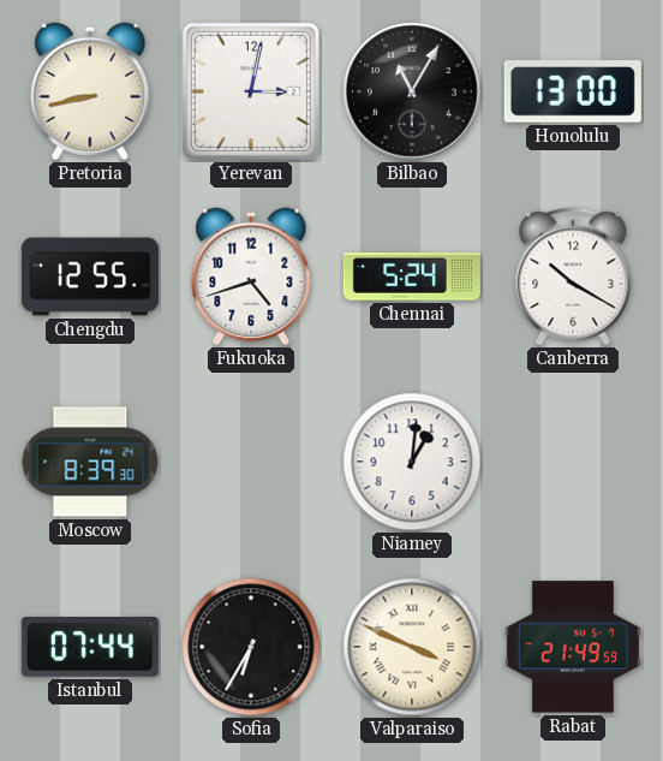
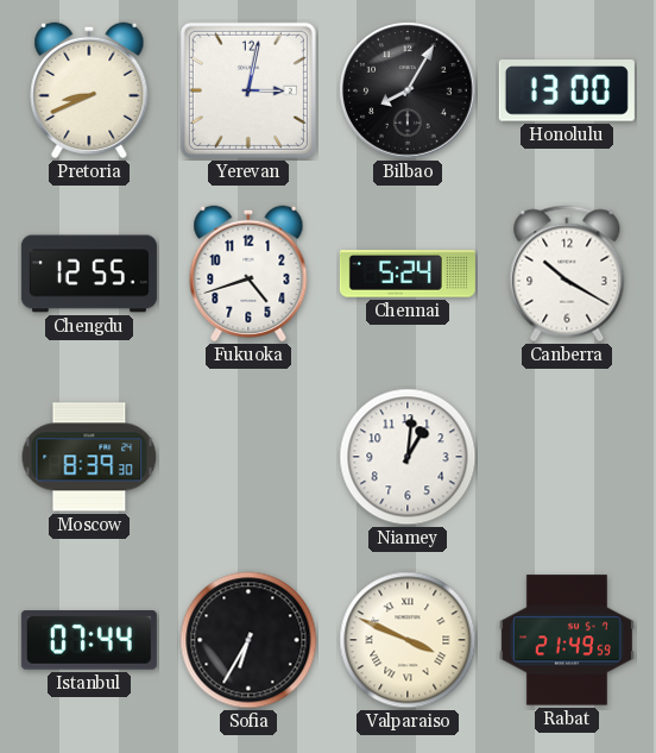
Pretoria: 8:43 -> 8:41
Bilbao: 11:05 -> 8:05
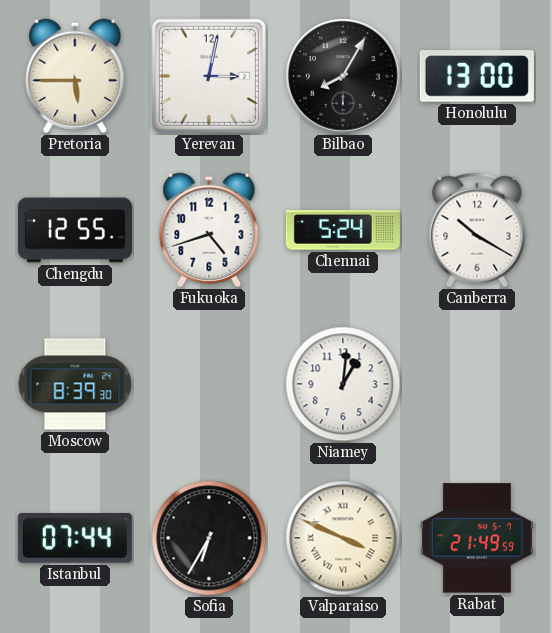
Pretoria: 8:41 -> 5:45
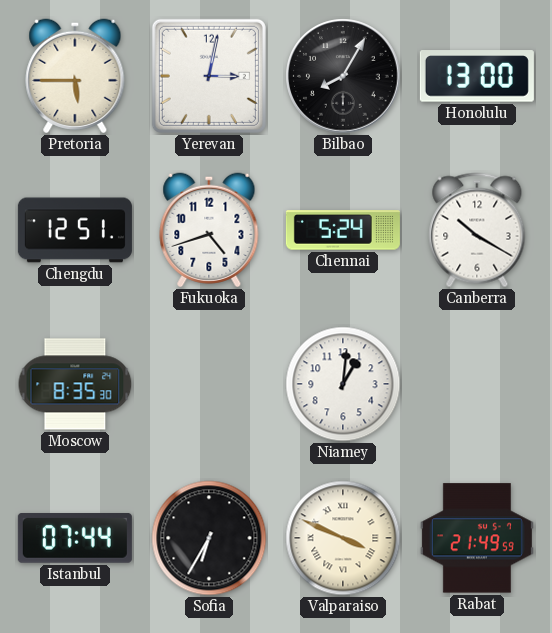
Chengdu: 12:55 -> 12:51
Moscow: 8:39 -> 8:35
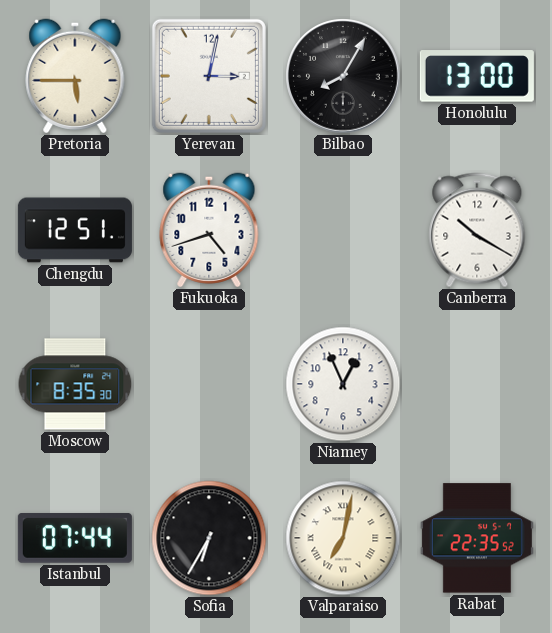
Chennai: 5:24 -> none
Niamey: 1:01 -> 12:56
Valparaiso: 3:49 -> 7:02
Rabat: 21:49 -> 22:35
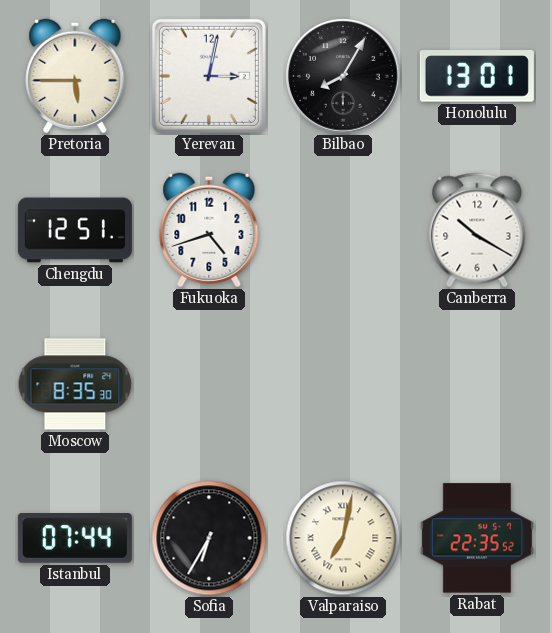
Honolulu: 13:00 -> 13:01
Niamey: 12:56 -> none
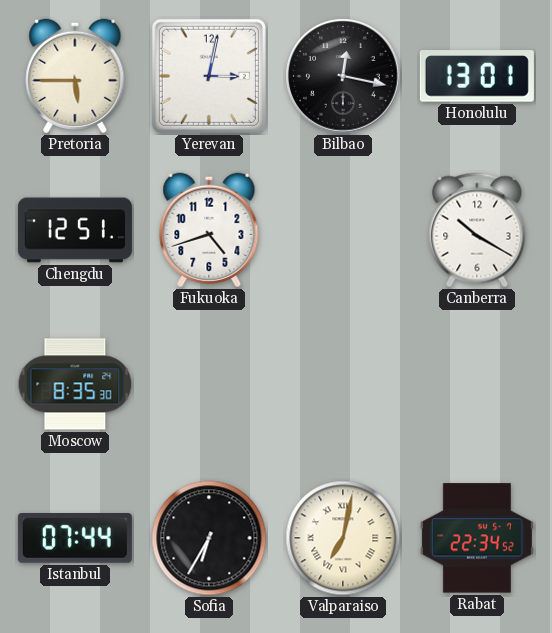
Bilbao: 8:05 -> 12:17
Rabat: 22:35 -> 22:34
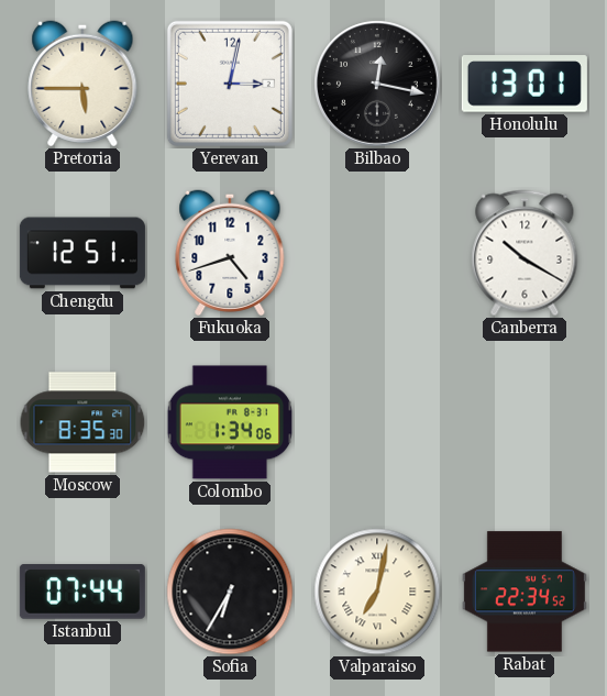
Colombo: none -> 1:34
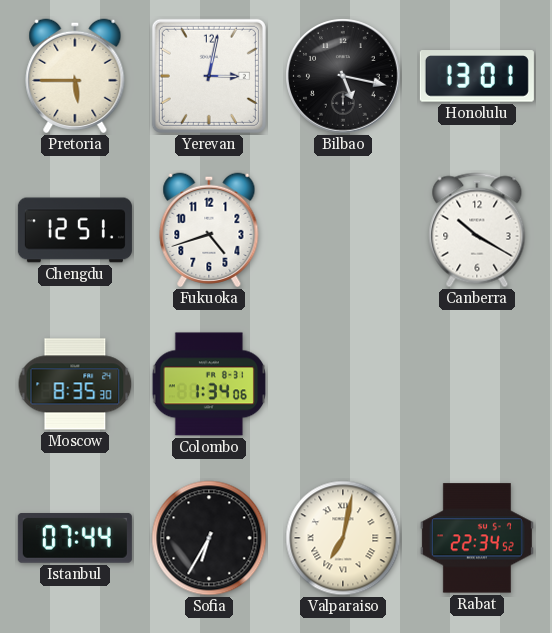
Bilbao: 12:17 -> 5:17
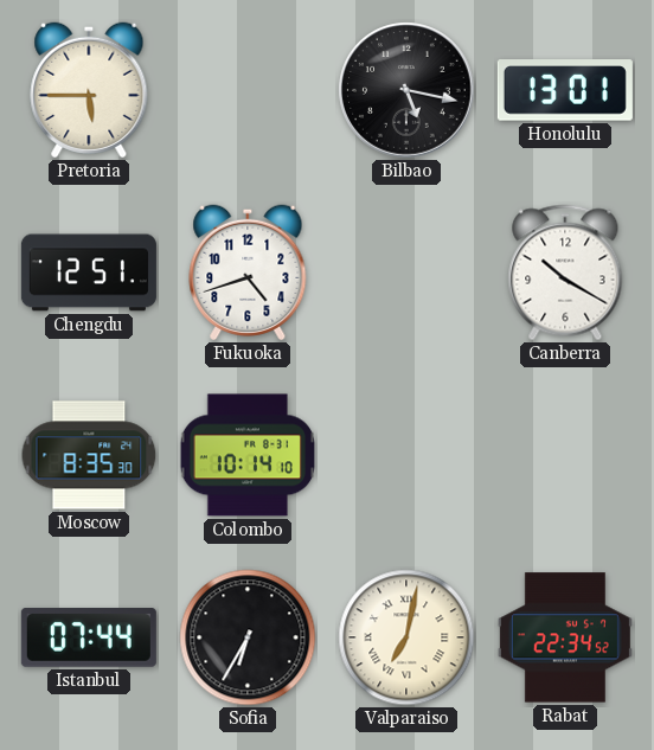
Yerevan: 3:02 -> none
Colombo: 1:34 -> 10:14
